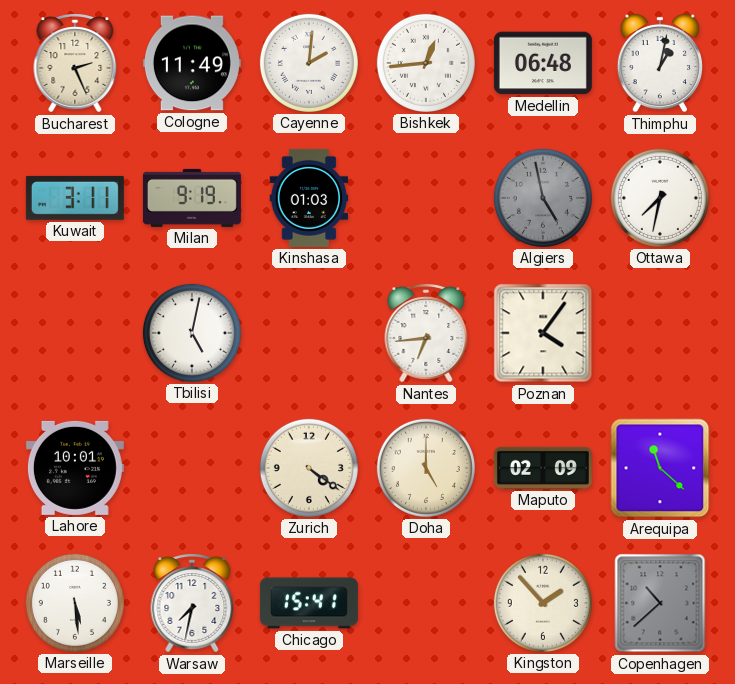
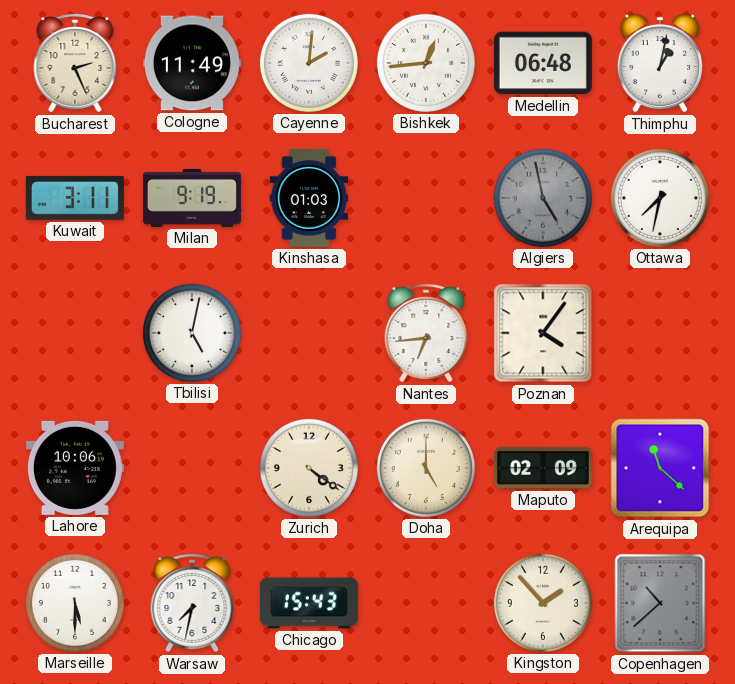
Lahore: 10:01 -> 10:06
Marseille: 5:29 -> 5:30
Chicago: 15:41 -> 15:43
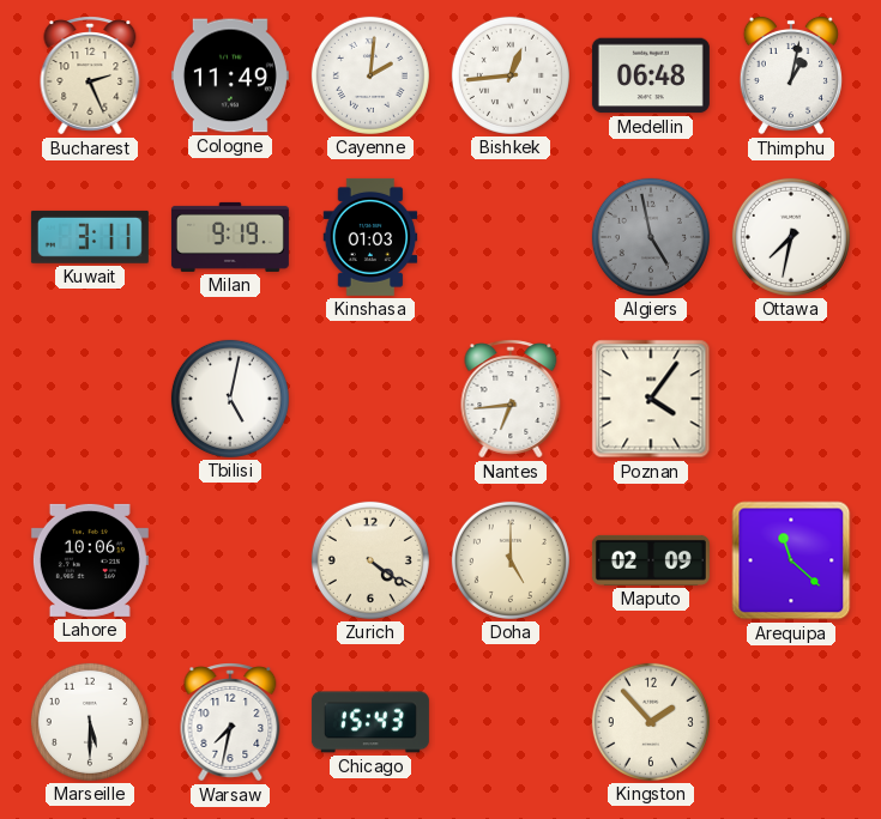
Copenhagen: 10:38 -> none
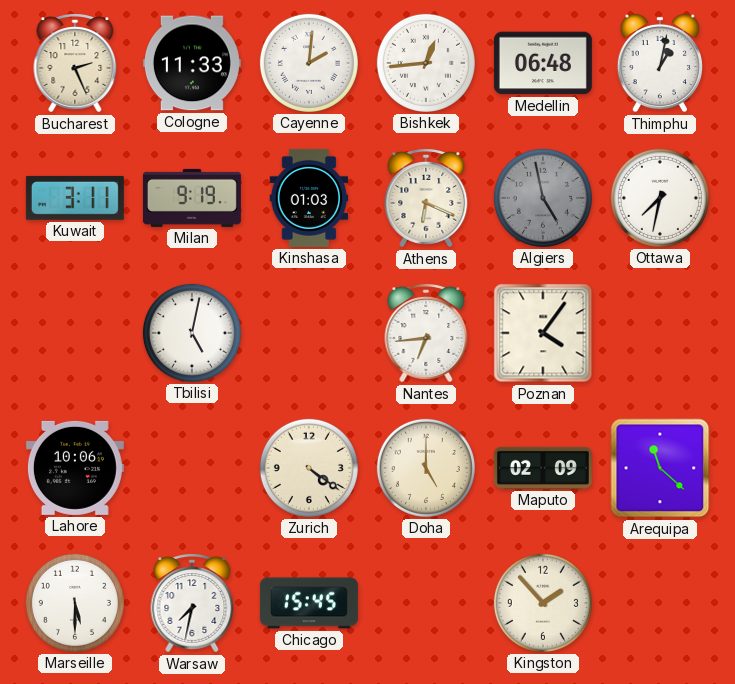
Cologne: 11:49 -> 11:33
Athens: none -> 6:19
Chicago: 15:43 -> 15:45
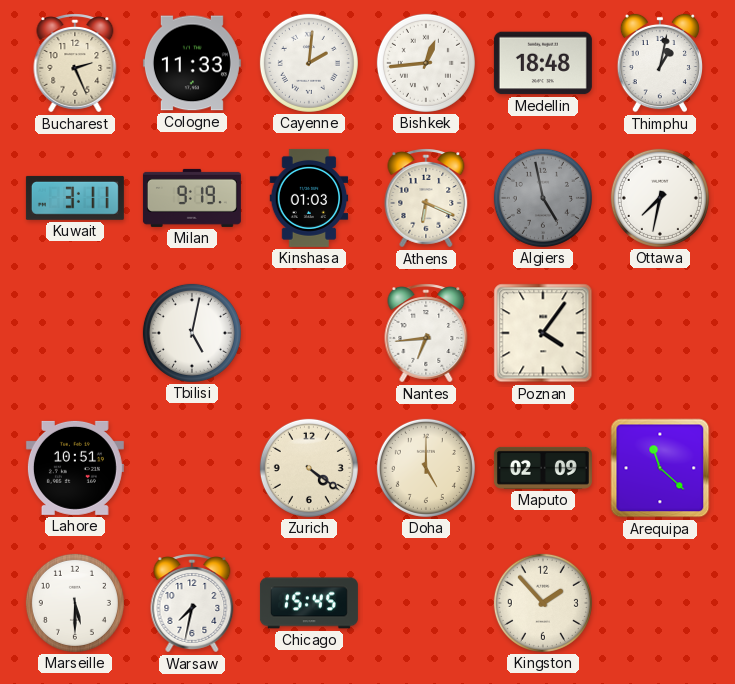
Medellin: 06:48 -> 18:48
Lahore: 10:06 -> 10:51
